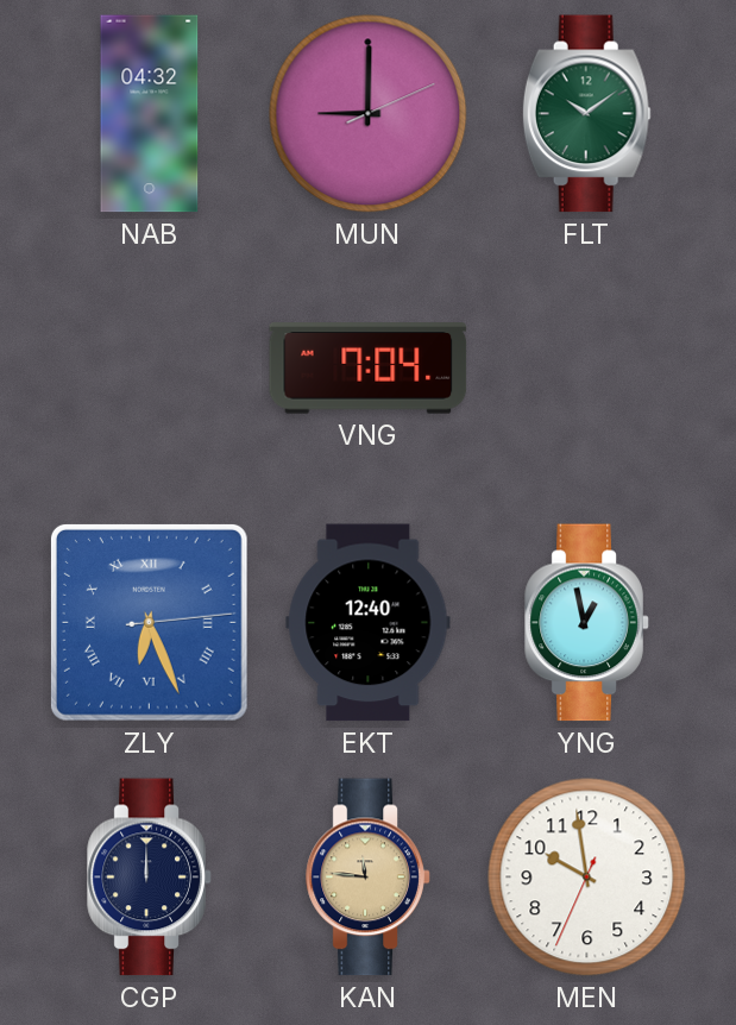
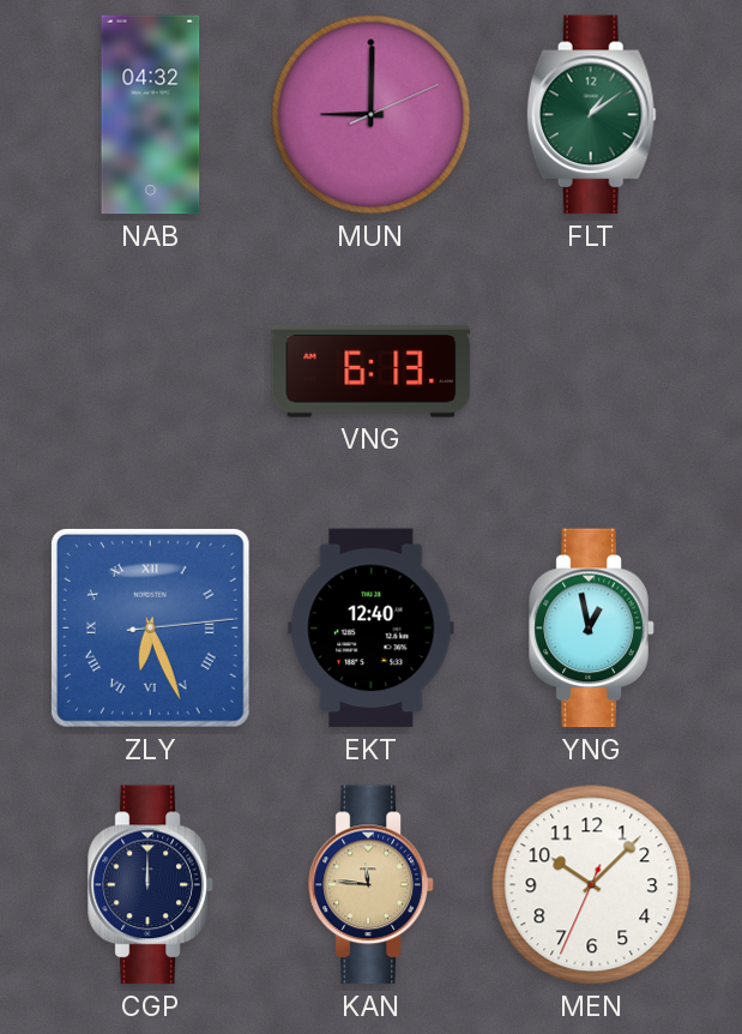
FLT: 10:09 -> 1:09
VNG: 7:04 -> 6:13
MEN: 9:58 -> 10:07
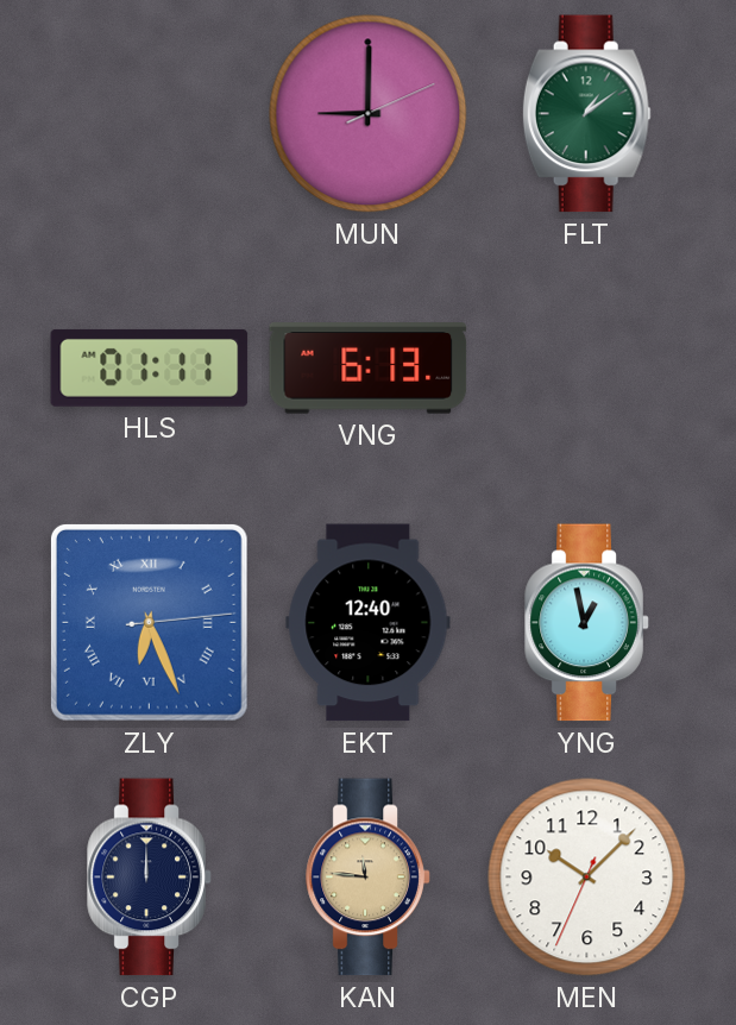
NAB: 04:32 -> none
HLS: none -> 01:11
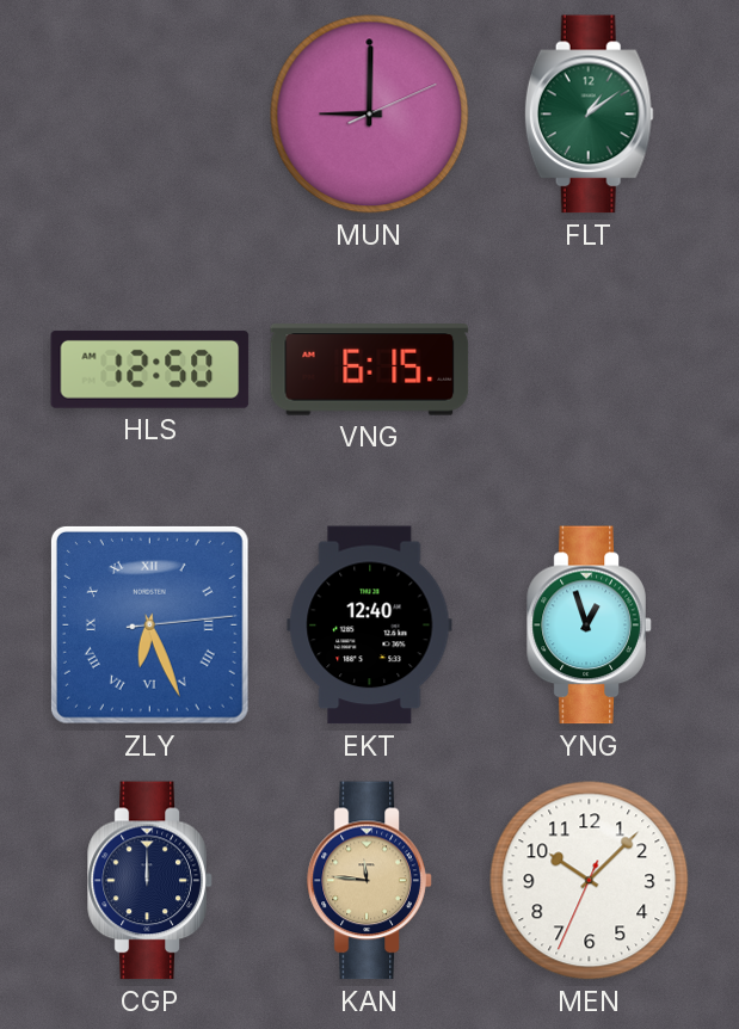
HLS: 01:11 -> 12:50
VNG: 6:13 -> 6:15
YNG: 12:58 -> 12:57
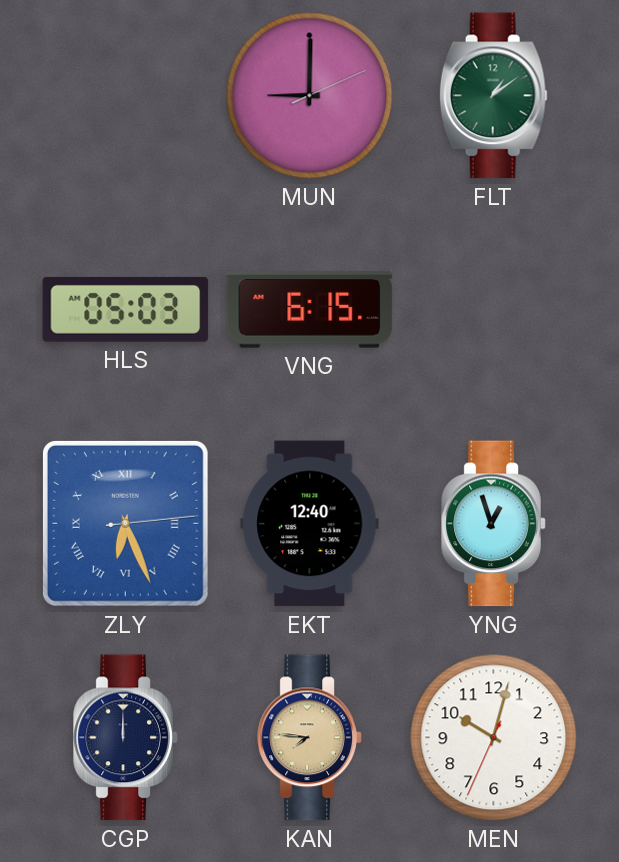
HLS: 12:50 -> 05:03
KAN: 11:46 -> 7:46
MEN: 10:07 -> 10:02
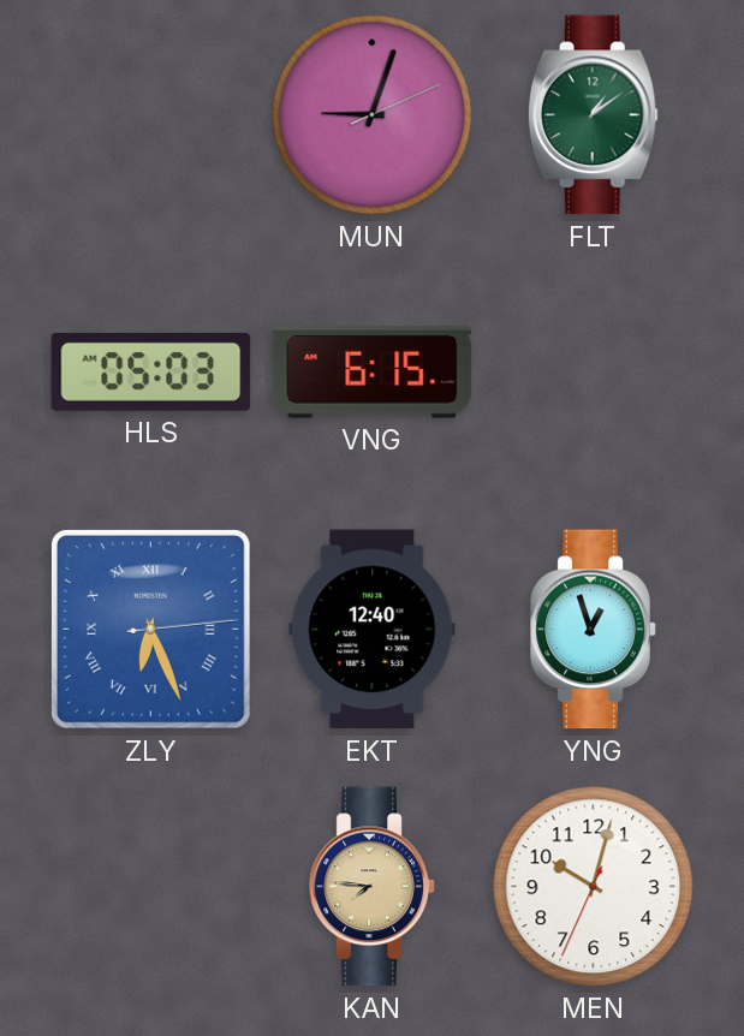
MUN: 9:00 -> 9:03
CGP: 12:00 -> none
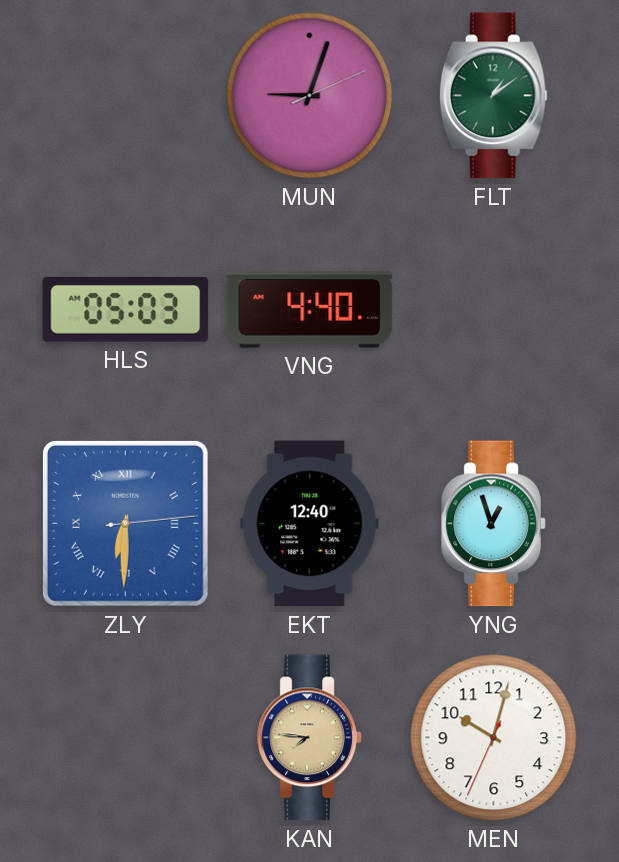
VNG: 6:15 -> 4:40
ZLY: 6:26 -> 6:30
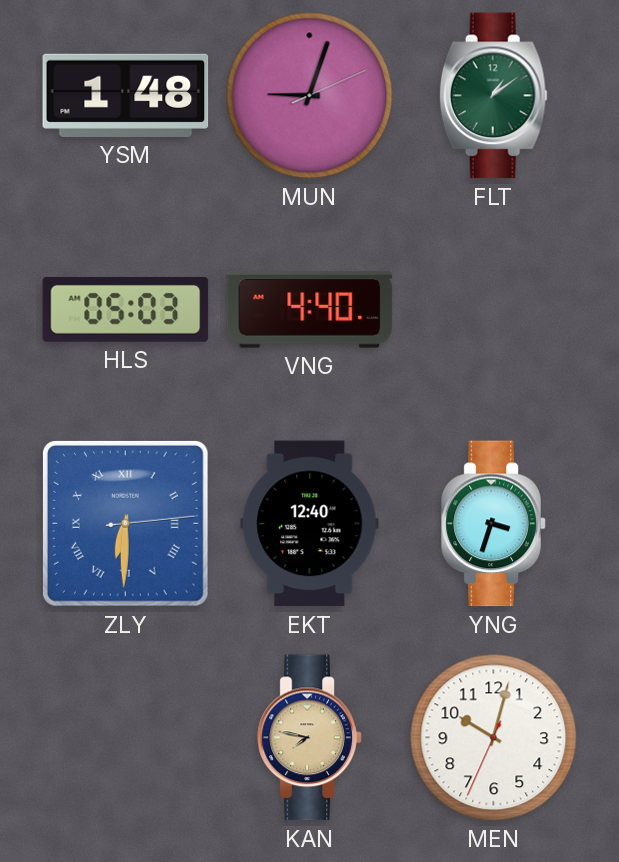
YSM: none -> 1:48
YNG: 12:57 -> 3:33
KAN: 7:46 -> 7:47
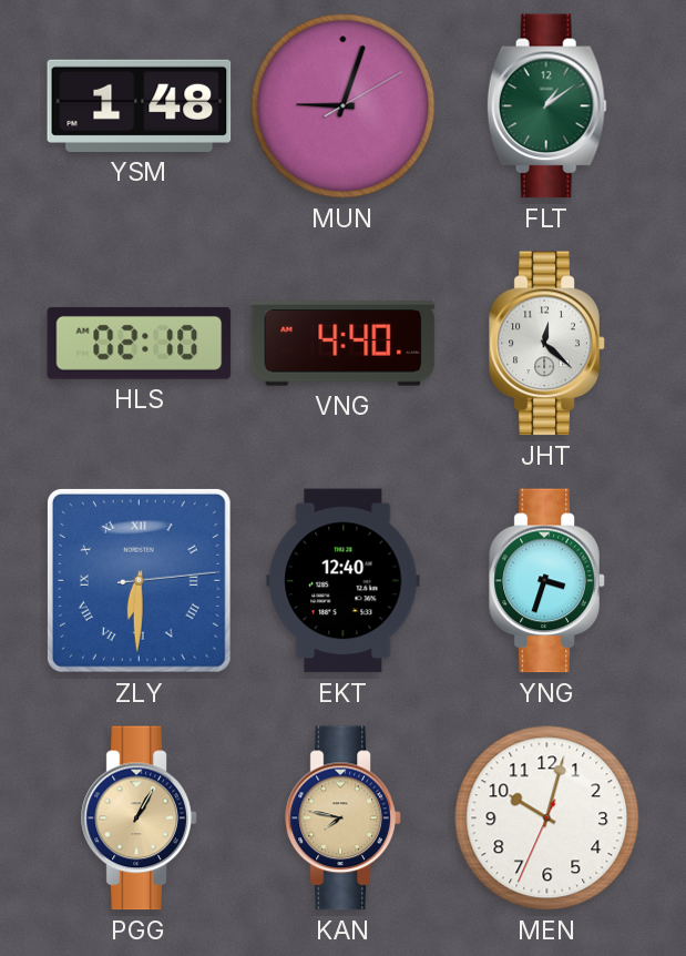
MUN: 9:03:11 -> 9:03:10
HLS: 05:03 -> 02:10
JHT: none -> 12:22
PGG: none -> 1:05
